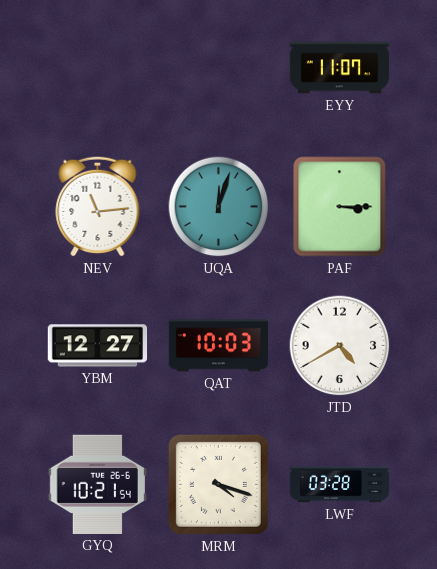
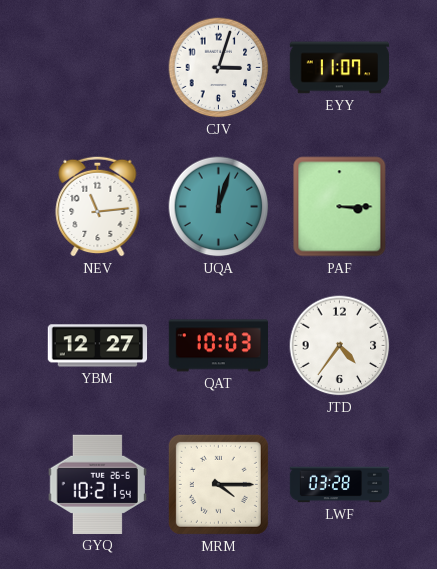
CJV: none -> 3:03
JTD: 4:40 -> 4:36
MRM: 4:18 -> 4:15
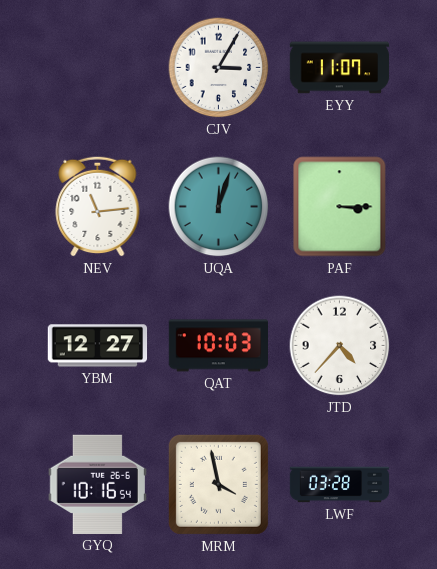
CJV: 3:03 -> 3:05
JTD: 4:36 -> 4:37
GYQ: 10:21 -> 10:16
MRM: 4:15 -> 3:58
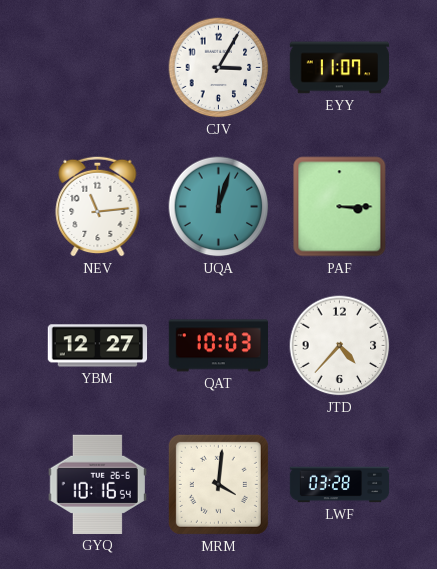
MRM: 3:58 -> 4:01
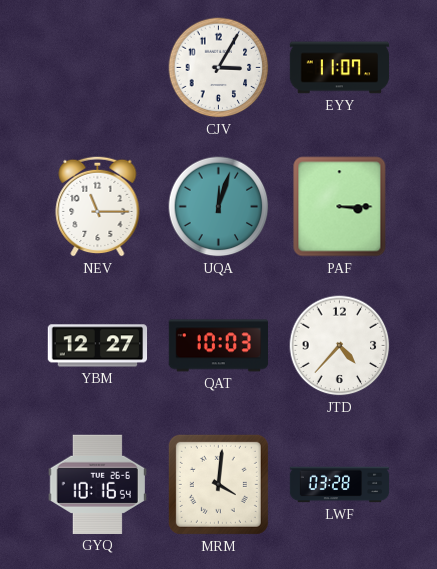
NEV: 11:14 -> 11:15
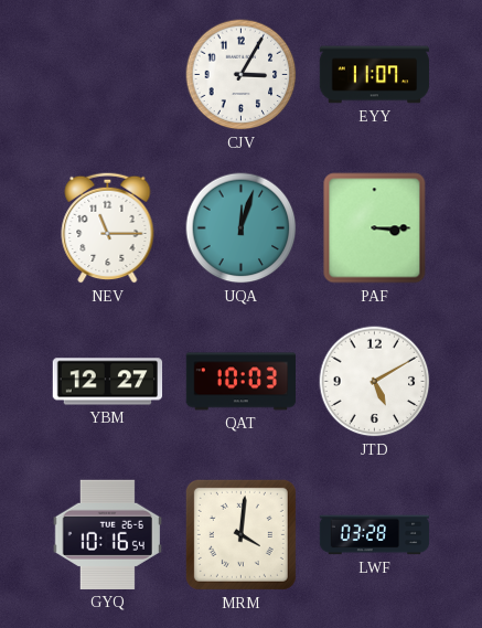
JTD: 4:37 -> 5:10
